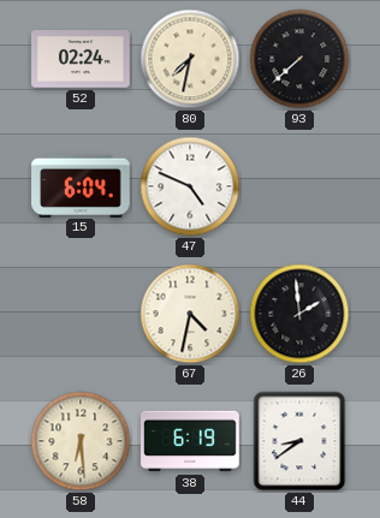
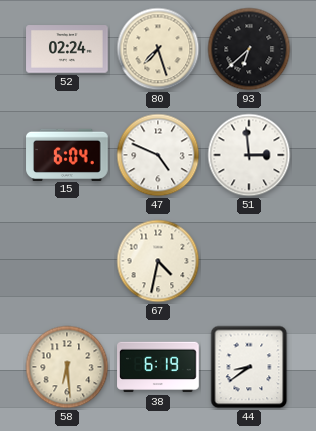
80: 7:32 -> 7:27
93: 7:38 -> 6:38
51: none -> 2:59
26: 1:59 -> none
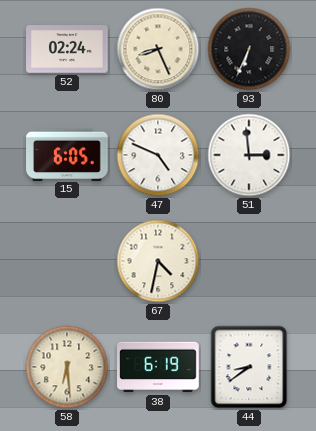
80: 7:27 -> 8:26
93: 6:38 -> 6:34
15: 6:04 -> 6:05
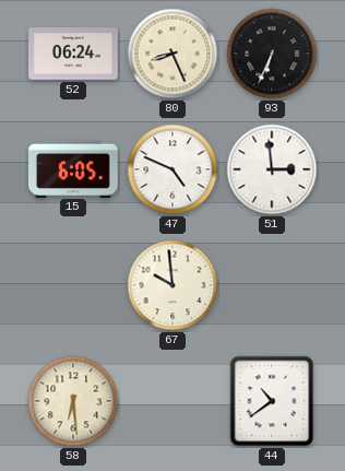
52: 02:24 -> 06:24
67: 4:32 -> 9:59
38: 6:19 -> none
44: 8:39 -> 10:39
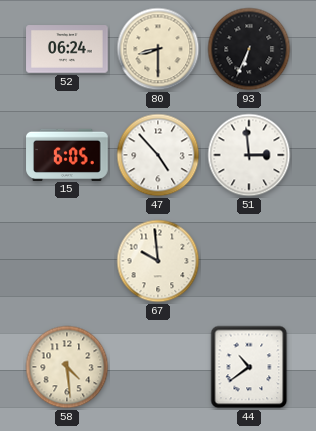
80: 8:26 -> 8:30
47: 4:49 -> 4:53
58: 6:29 -> 4:29
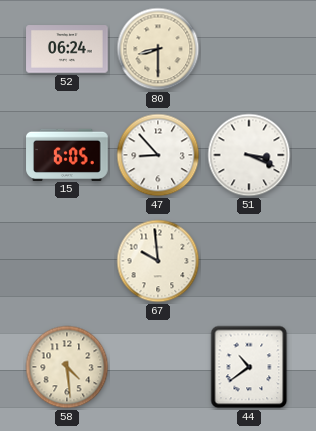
93: 6:34 -> none
47: 4:53 -> 8:53
51: 2:59 -> 3:19
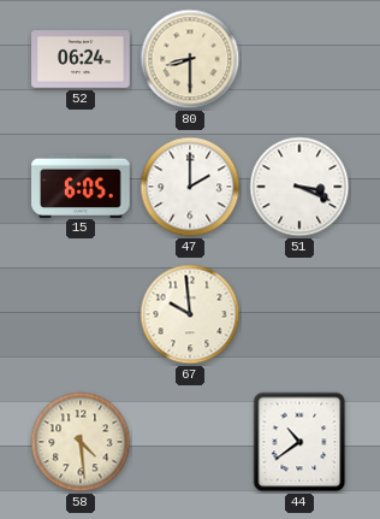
47: 8:53 -> 2:00
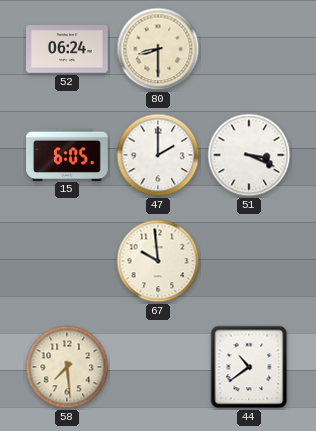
58: 4:29 -> 7:29
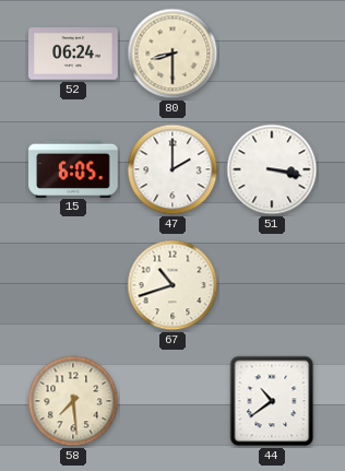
51: 3:19 -> 3:17
67: 9:59 -> 10:42
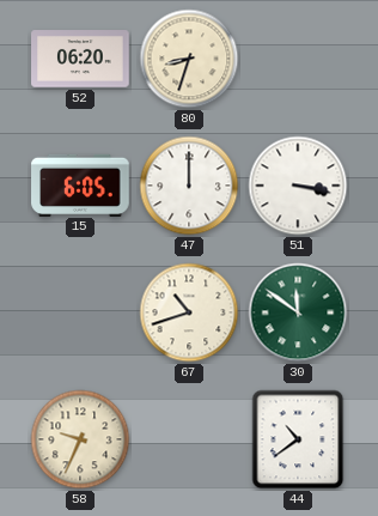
52: 06:24 -> 06:20
80: 8:30 -> 8:33
47: 2:00 -> 12:00
30: none -> 11:51
58: 7:29 -> 9:34
